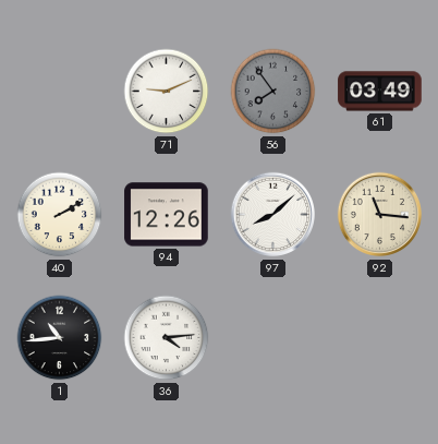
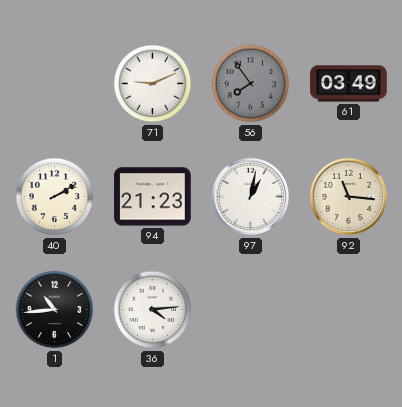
94: 12:26 -> 21:23
97: 8:08 -> 1:02
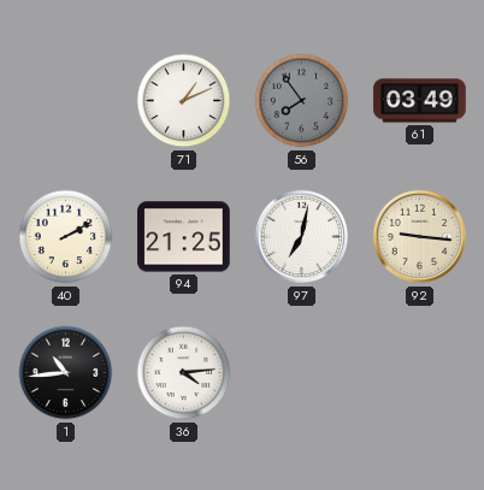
71: 9:11 -> 1:11
94: 21:23 -> 21:25
97: 1:02 -> 7:02
92: 11:16 -> 9:16
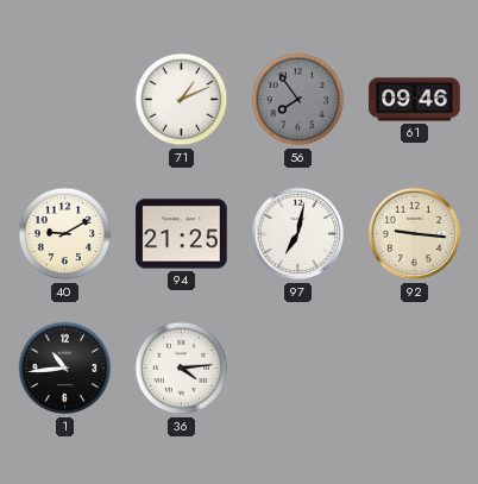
61: 03:49 -> 09:46
40: 2:10 -> 9:10
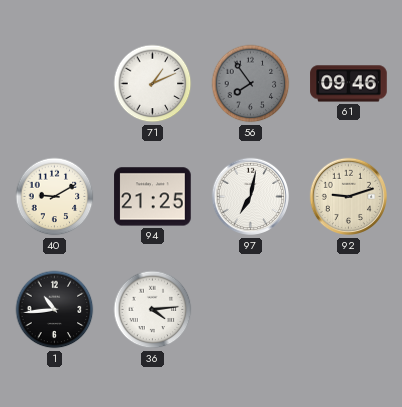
92: 9:16 -> 9:12
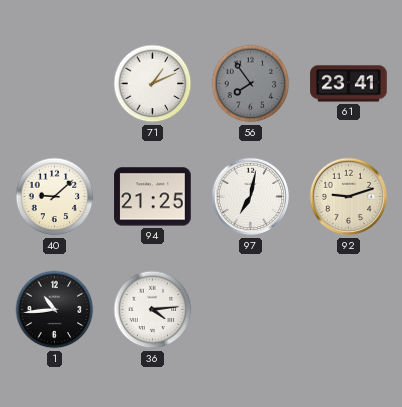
61: 09:46 -> 23:41
40: 9:10 -> 9:08
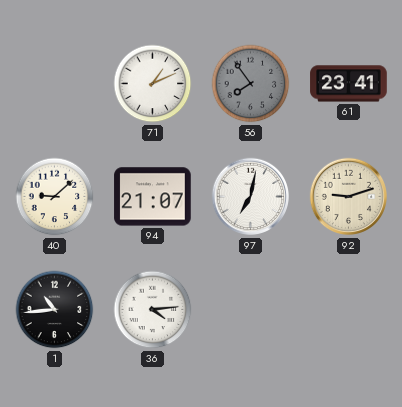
94: 21:25 -> 21:07
